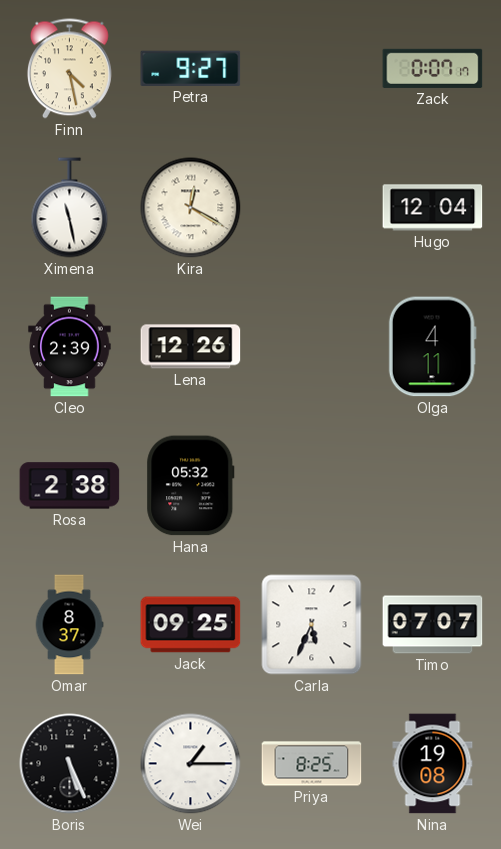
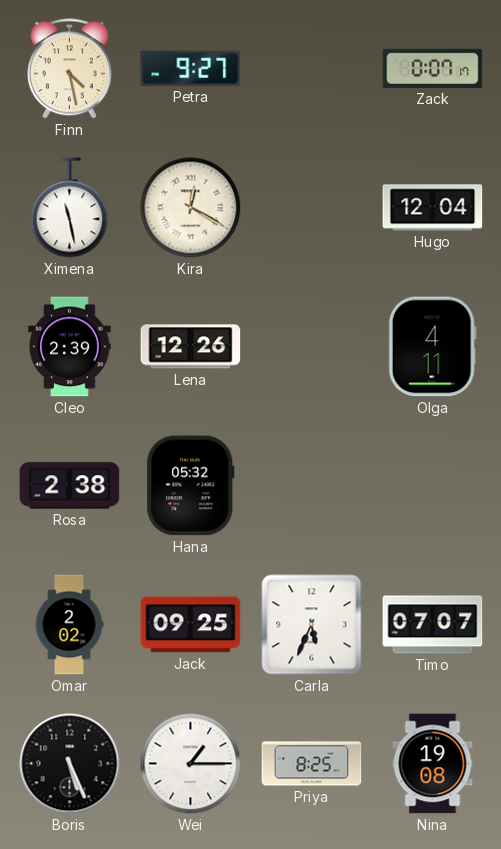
Omar: 8:37 -> 2:02
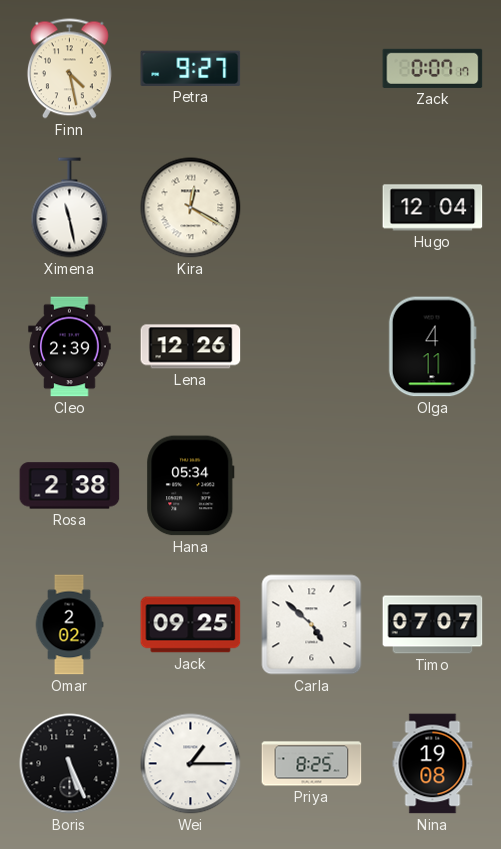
Hana: 05:32 -> 05:34
Carla: 5:34 -> 4:52
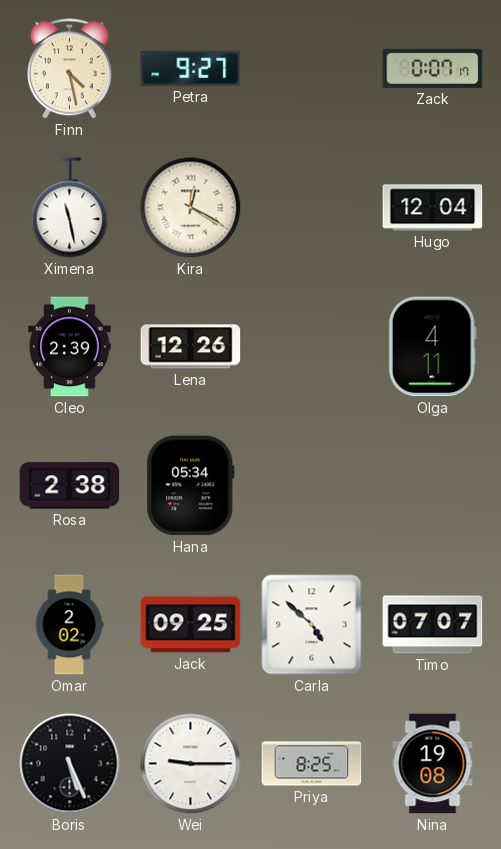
Wei: 1:15 -> 9:15
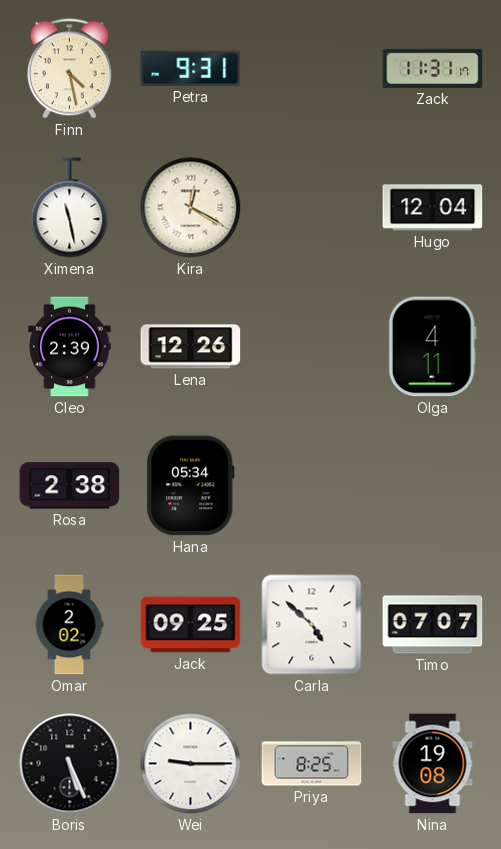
Petra: 9:27 -> 9:31
Zack: 0:07 -> 11:31
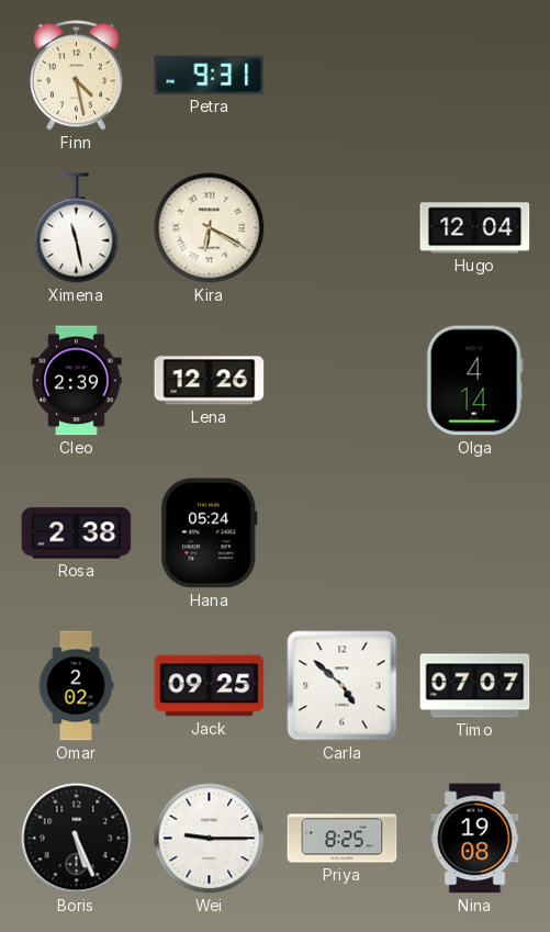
Zack: 11:31 -> none
Kira: 12:20 -> 6:20
Olga: 4:11 -> 4:14
Hana: 05:34 -> 05:24
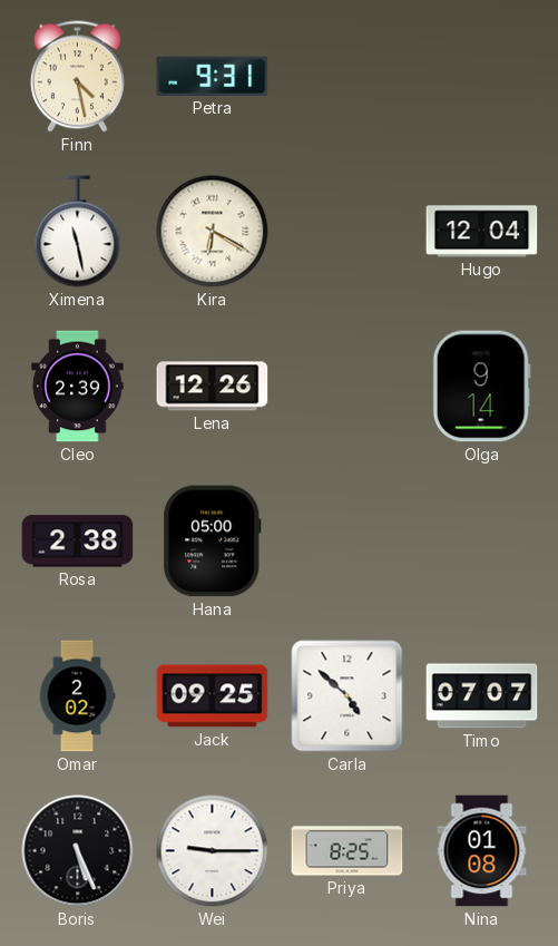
Olga: 4:14 -> 9:14
Hana: 05:24 -> 05:00
Nina: 19:08 -> 01:08
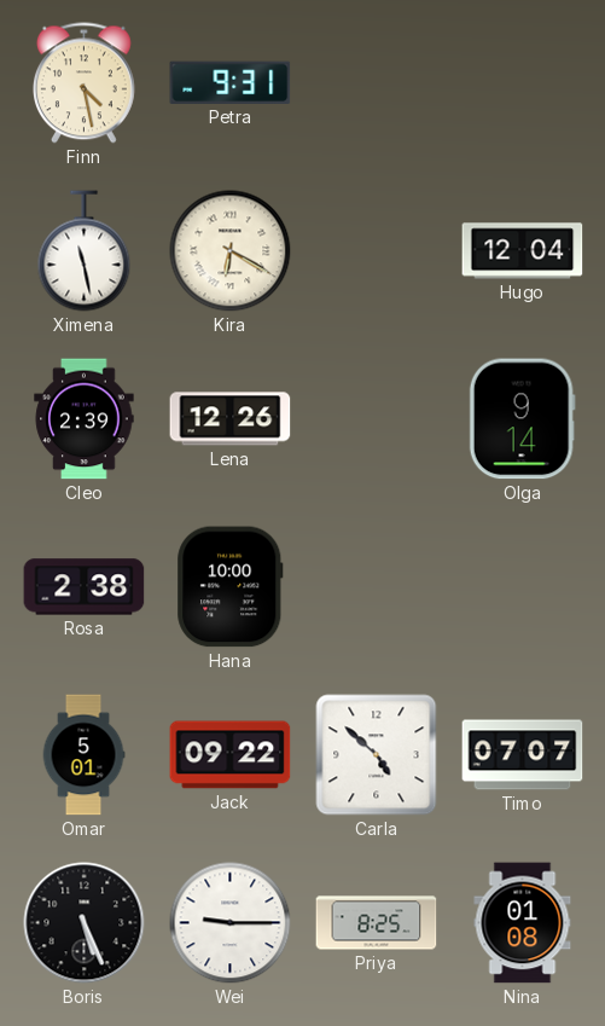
Hana: 05:00 -> 10:00
Omar: 2:02 -> 5:01
Jack: 09:25 -> 09:22
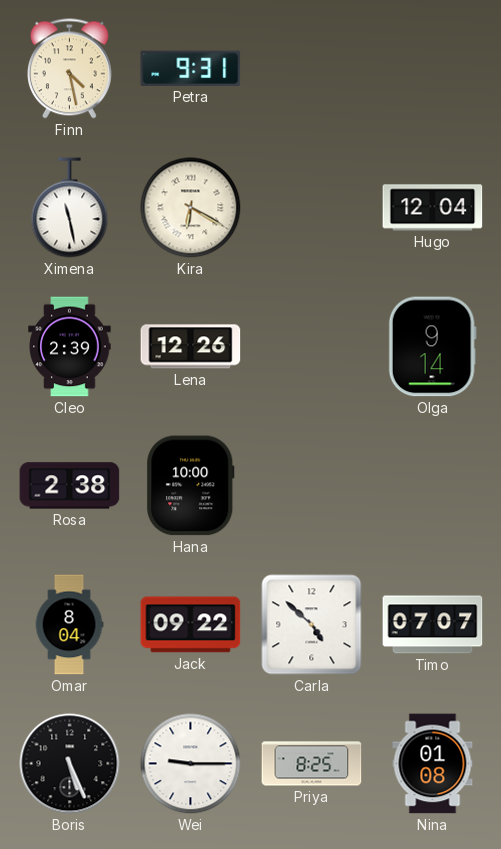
Omar: 5:01 -> 8:04
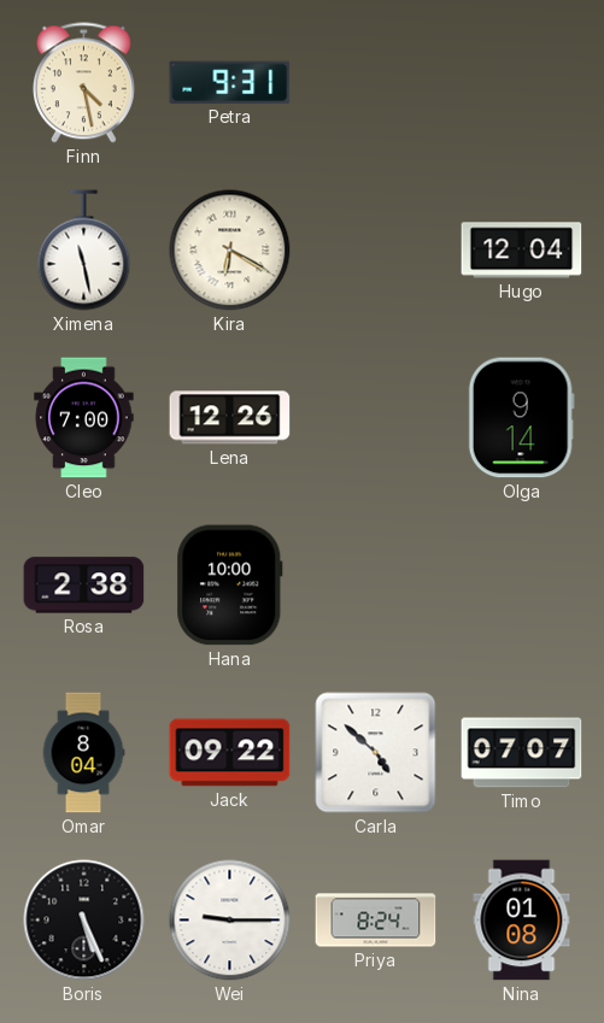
Cleo: 2:39 -> 7:00
Priya: 8:25 -> 8:24
